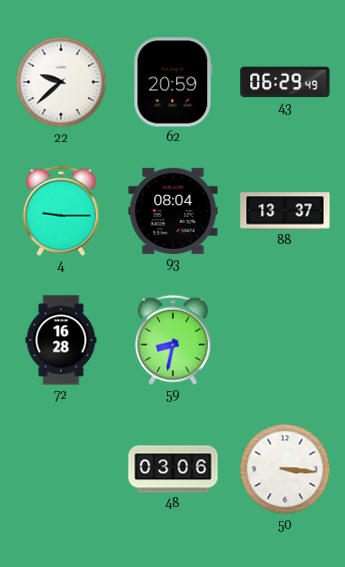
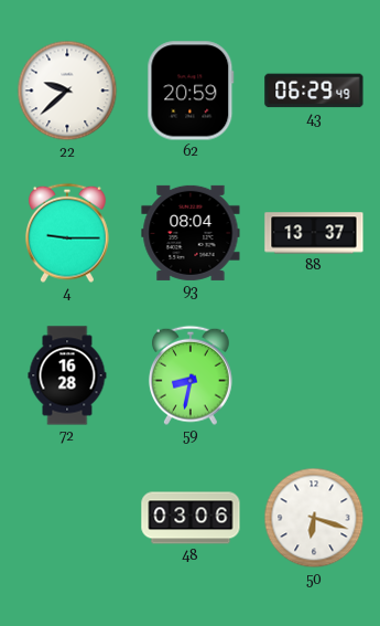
50: 3:16 -> 6:18
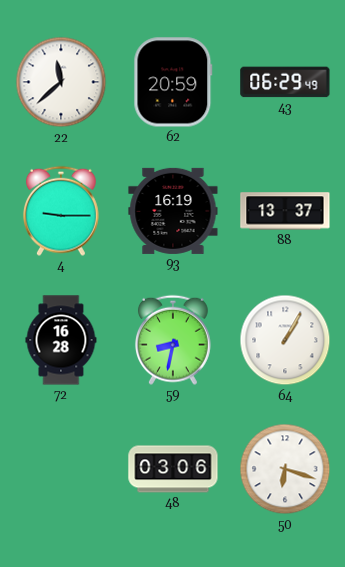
22: 9:38 -> 11:38
93: 08:04 -> 16:19
64: none -> 1:05
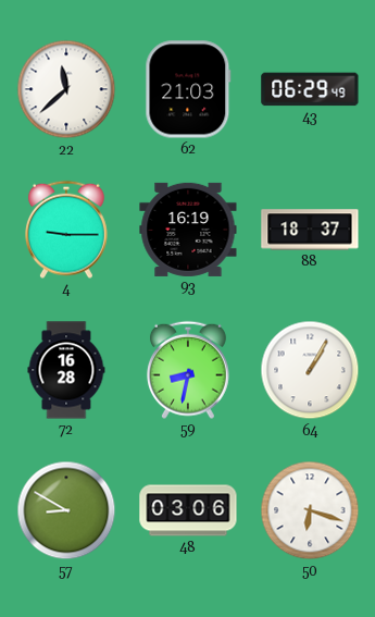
62: 20:59 -> 21:03
88: 13:37 -> 18:37
57: none -> 8:50
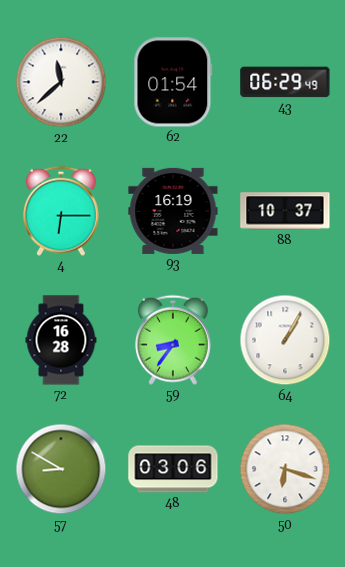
62: 21:03 -> 01:54
4: 9:15 -> 6:15
88: 18:37 -> 10:37
59: 8:32 -> 8:36
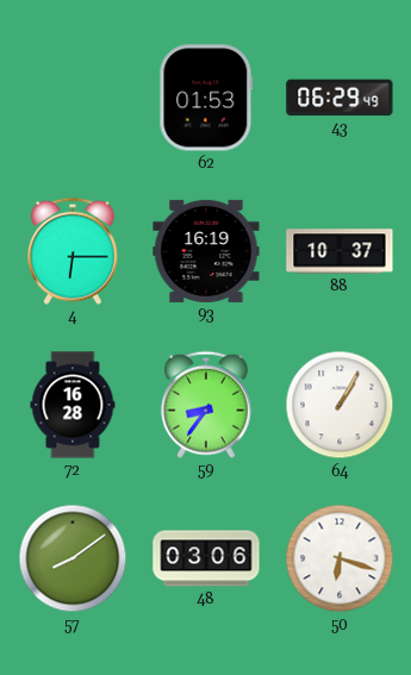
22: 11:38 -> none
62: 01:54 -> 01:53
57: 8:50 -> 8:09
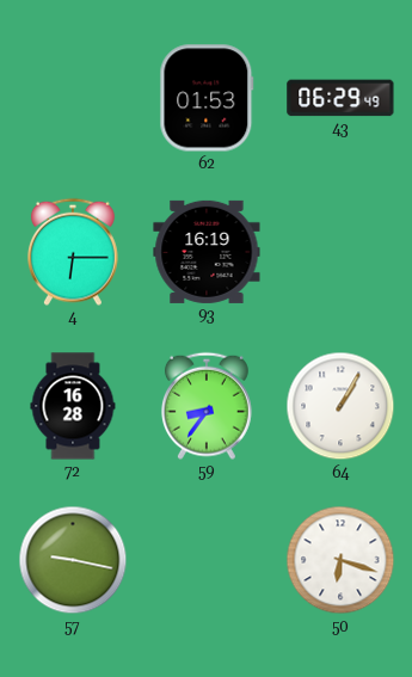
88: 10:37 -> none
57: 8:09 -> 9:17
48: 03:06 -> none
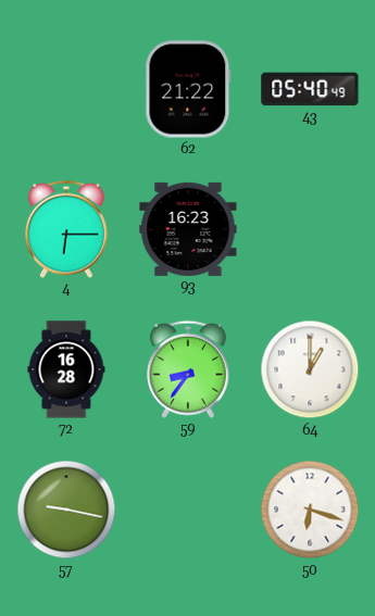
62: 01:53 -> 21:22
43: 06:29 -> 05:40
93: 16:19 -> 16:23
64: 1:05 -> 1:00
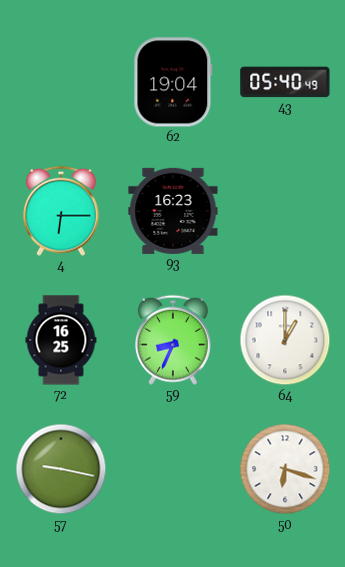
62: 21:22 -> 19:04
72: 16:28 -> 16:25
59: 8:36 -> 8:34
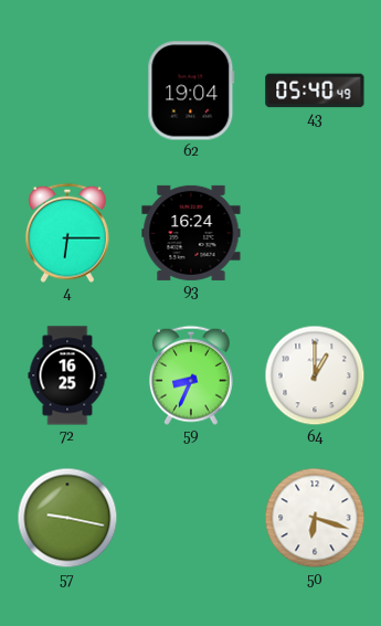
93: 16:23 -> 16:24
